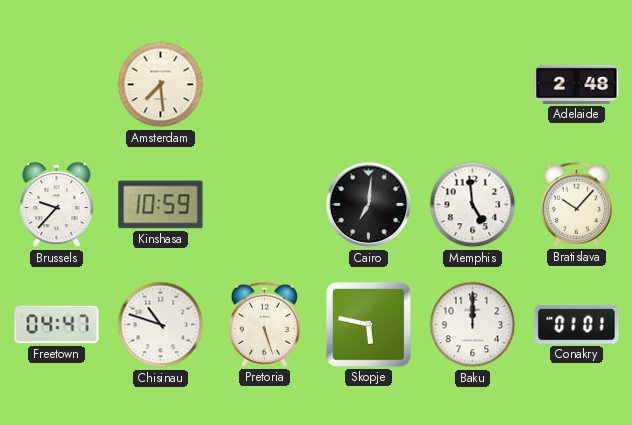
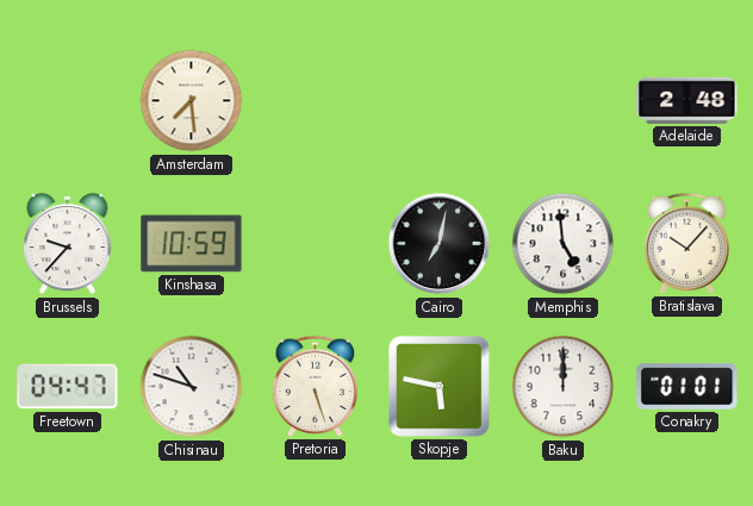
Cairo: 7:01 -> 7:02
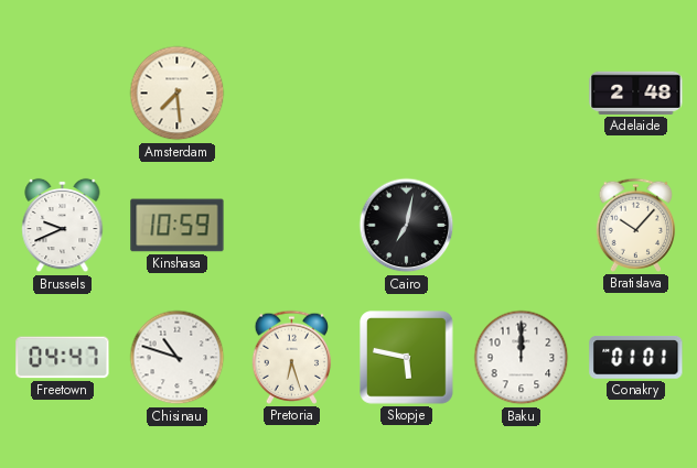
Brussels: 9:37 -> 9:41
Memphis: 4:59 -> none
Pretoria: 5:27 -> 6:27
